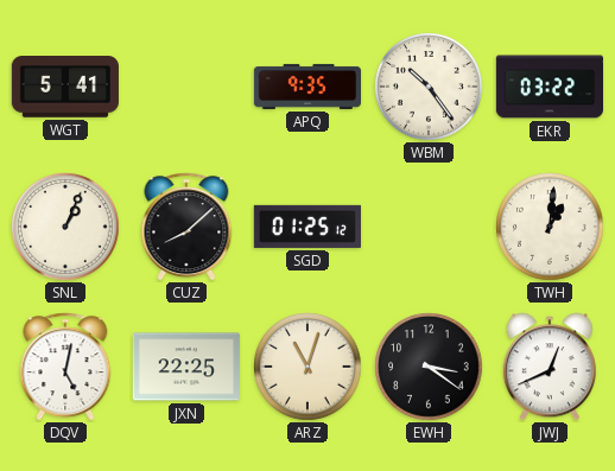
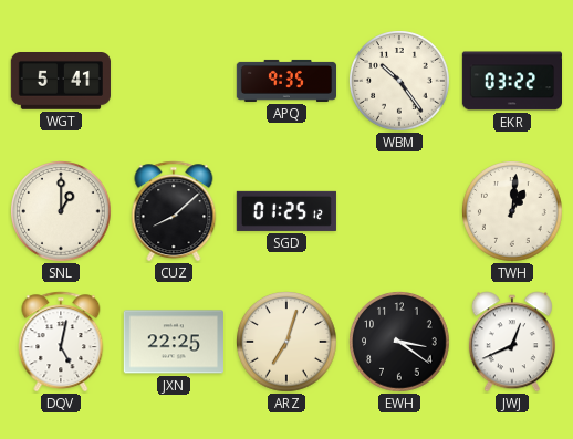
SNL: 1:04 -> 1:00
ARZ: 11:03 -> 7:03
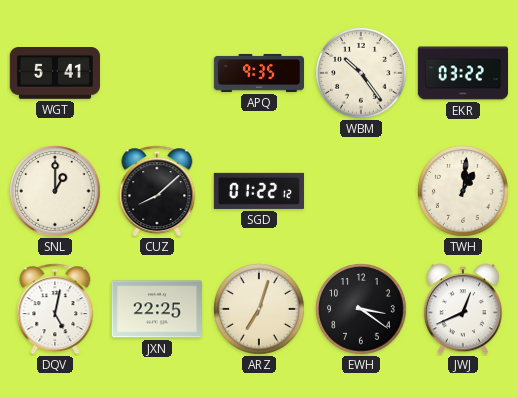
SGD: 01:25 -> 01:22
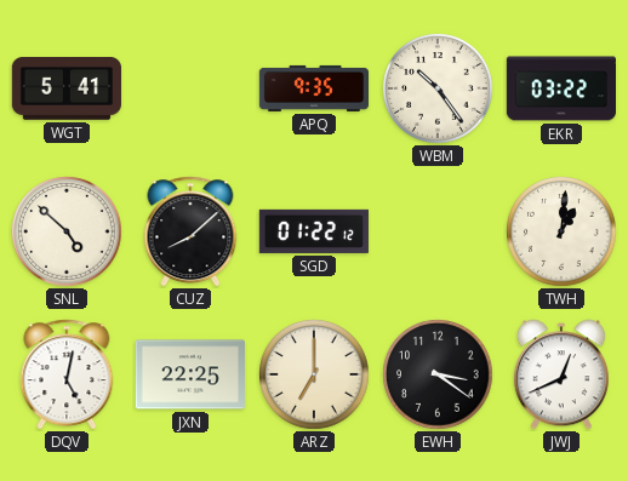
SNL: 1:00 -> 4:52
ARZ: 7:03 -> 7:00
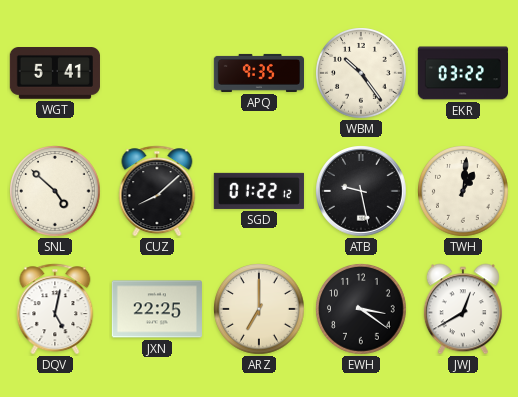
ATB: none -> 9:28
JWJ: 12:41 -> 12:40
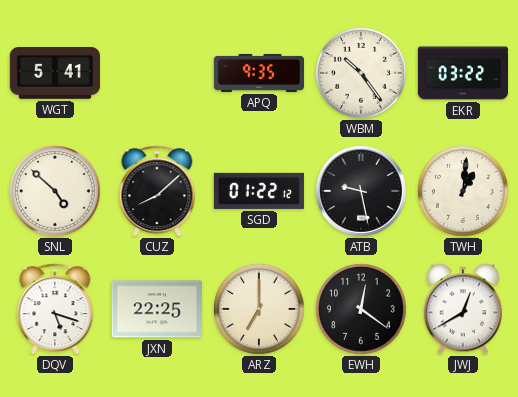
DQV: 5:02 -> 5:18
EWH: 3:21 -> 12:21
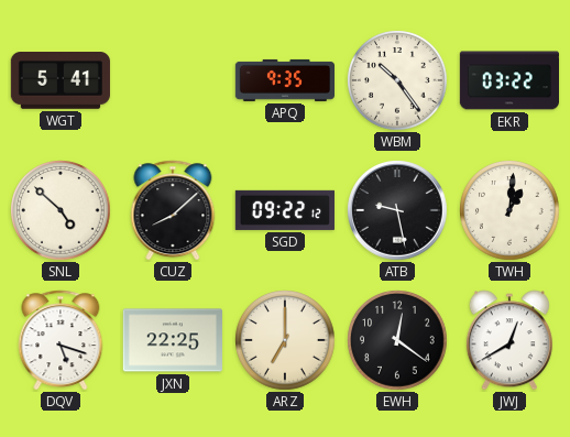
SGD: 01:22 -> 09:22
